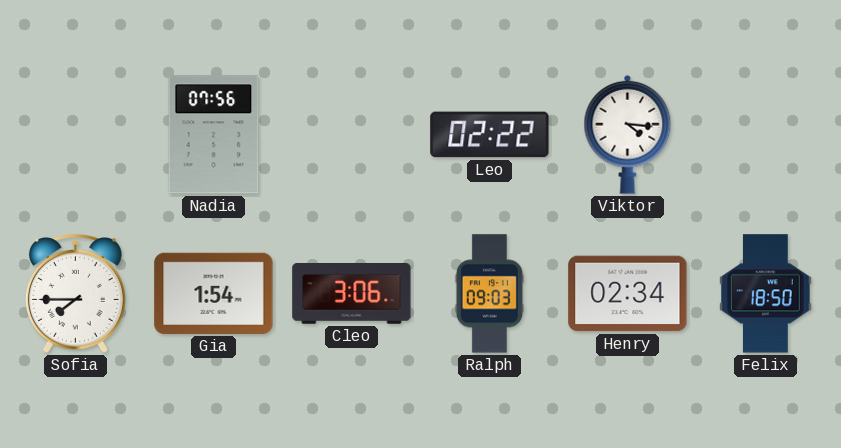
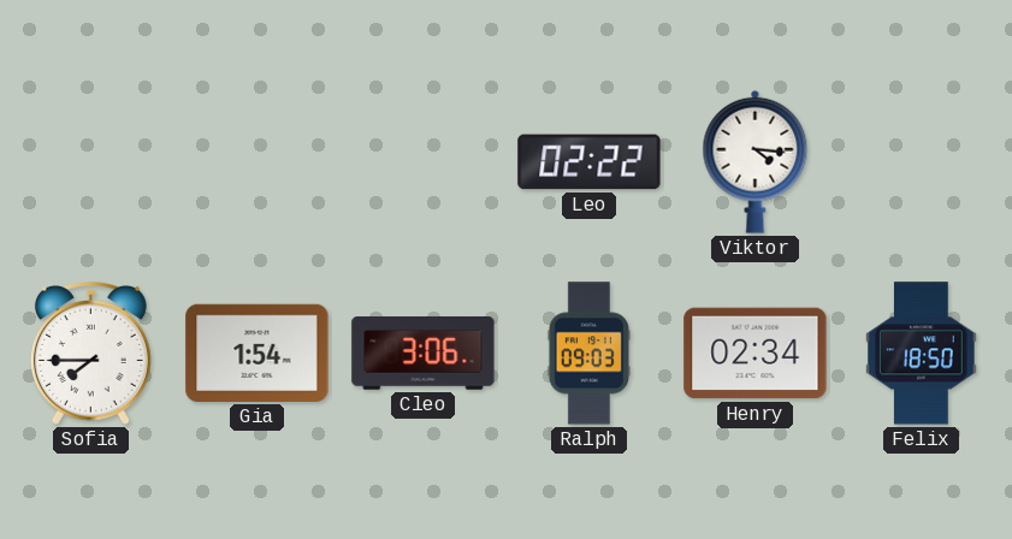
Nadia: 07:56 -> none
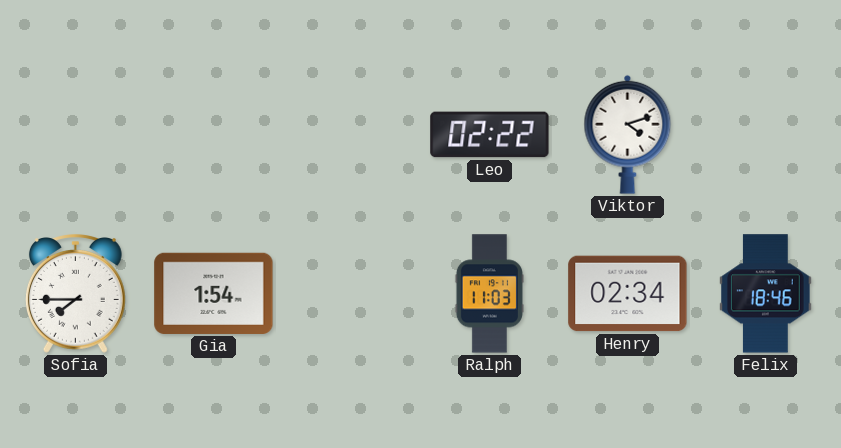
Viktor: 4:16 -> 4:12
Cleo: 3:06 -> none
Ralph: 09:03 -> 11:03
Felix: 18:50 -> 18:46
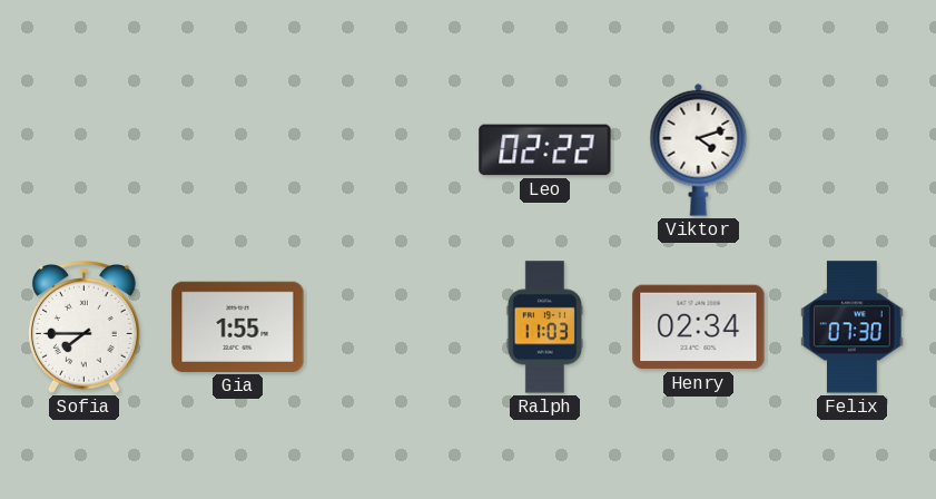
Gia: 1:54 -> 1:55
Felix: 18:46 -> 07:30
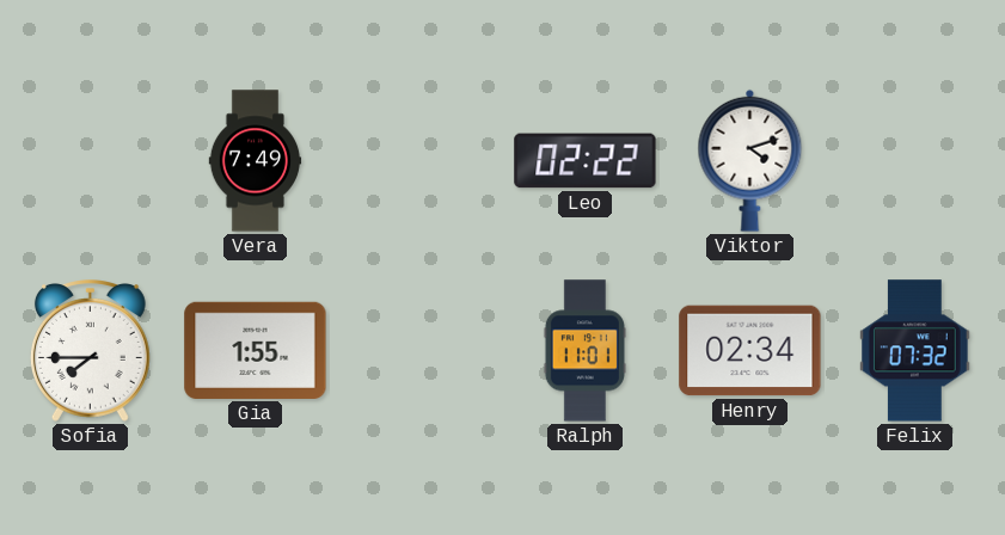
Vera: none -> 7:49
Ralph: 11:03 -> 11:01
Felix: 07:30 -> 07:32
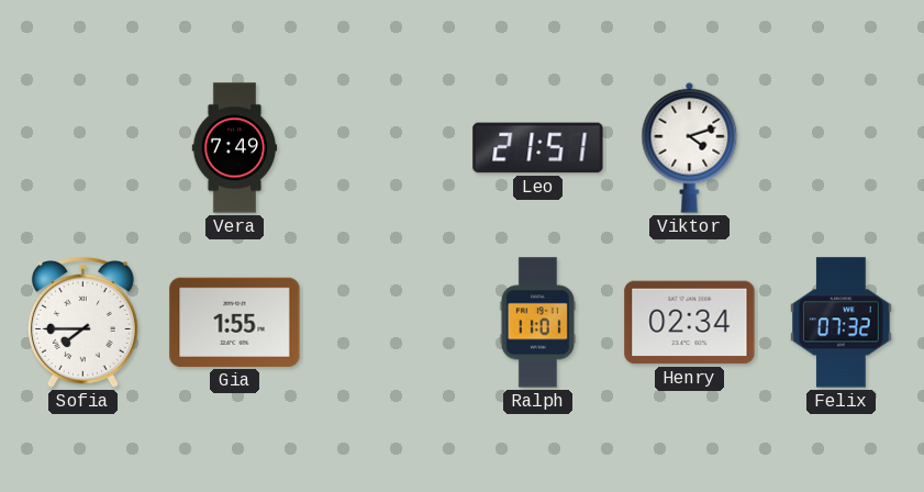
Leo: 02:22 -> 21:51
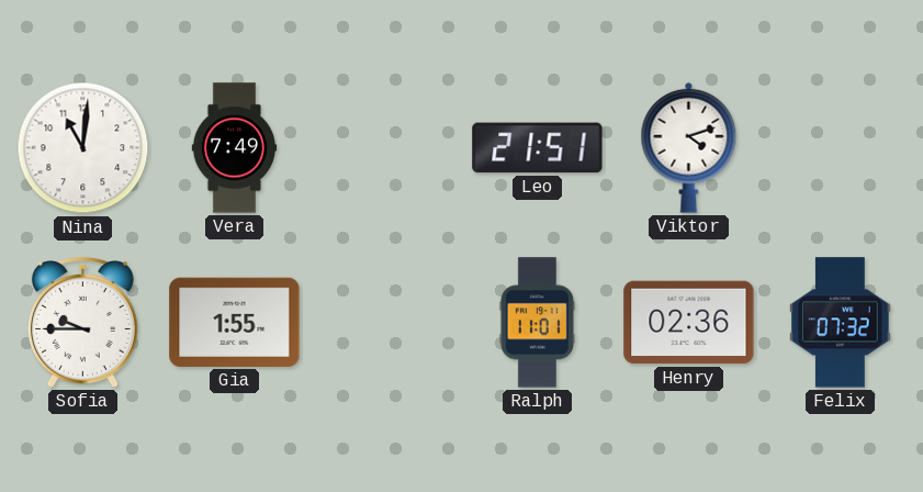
Nina: none -> 11:01
Sofia: 7:45 -> 9:45
Henry: 02:34 -> 02:36
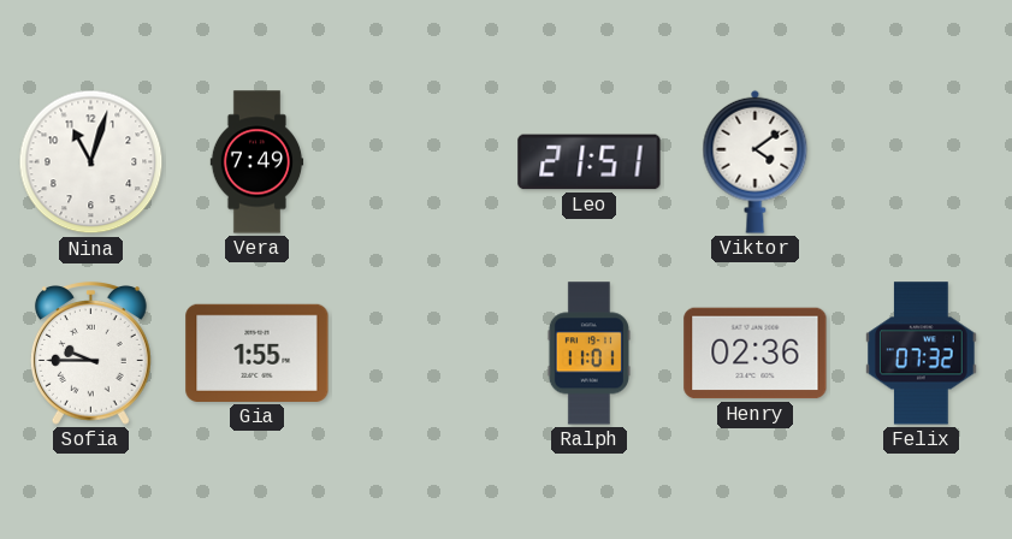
Nina: 11:01 -> 11:03
Viktor: 4:12 -> 4:09
